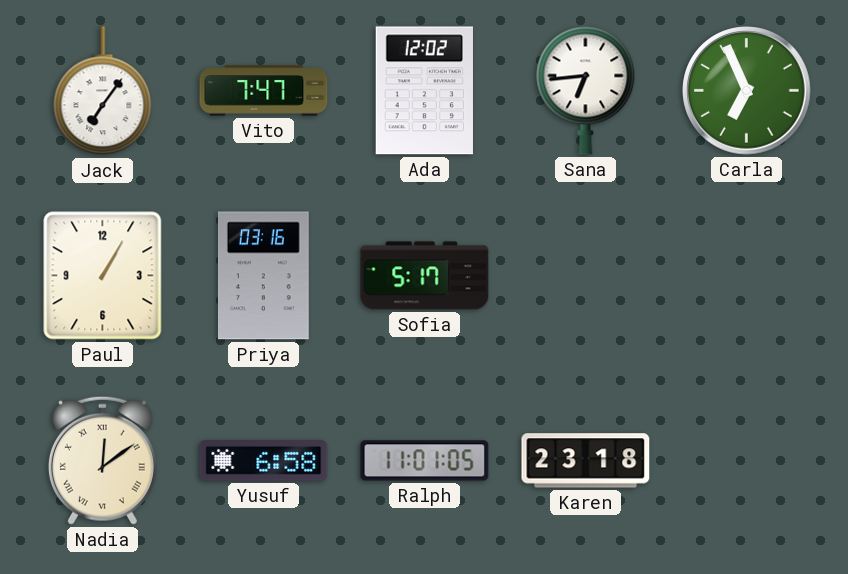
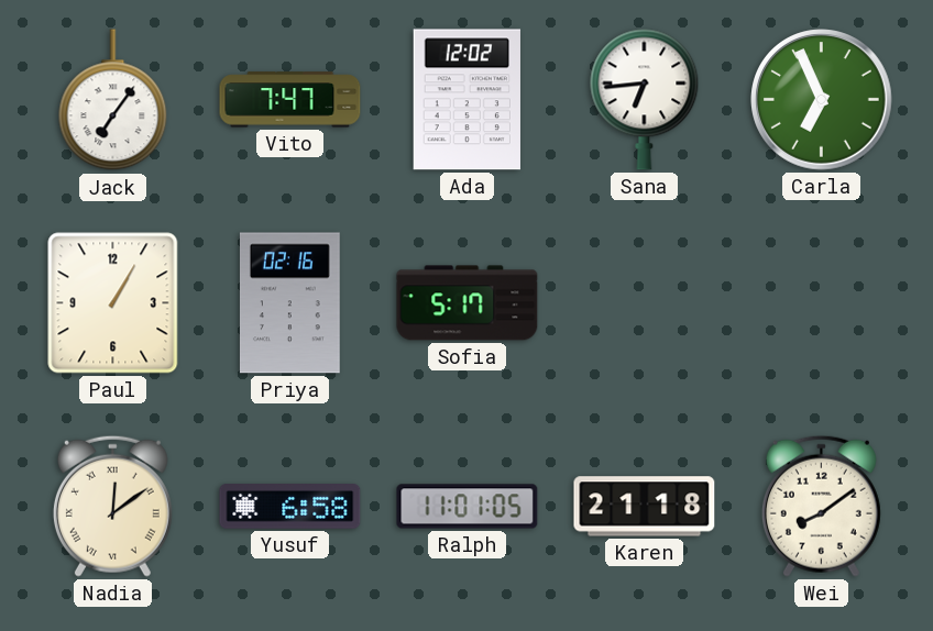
Priya: 03:16 -> 02:16
Karen: 23:18 -> 21:18
Wei: none -> 8:09
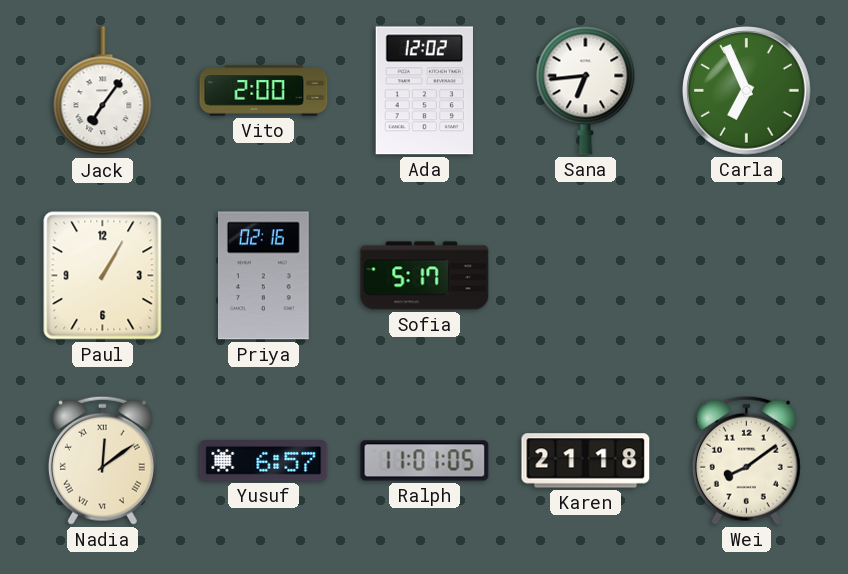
Vito: 7:47 -> 2:00
Yusuf: 6:58 -> 6:57
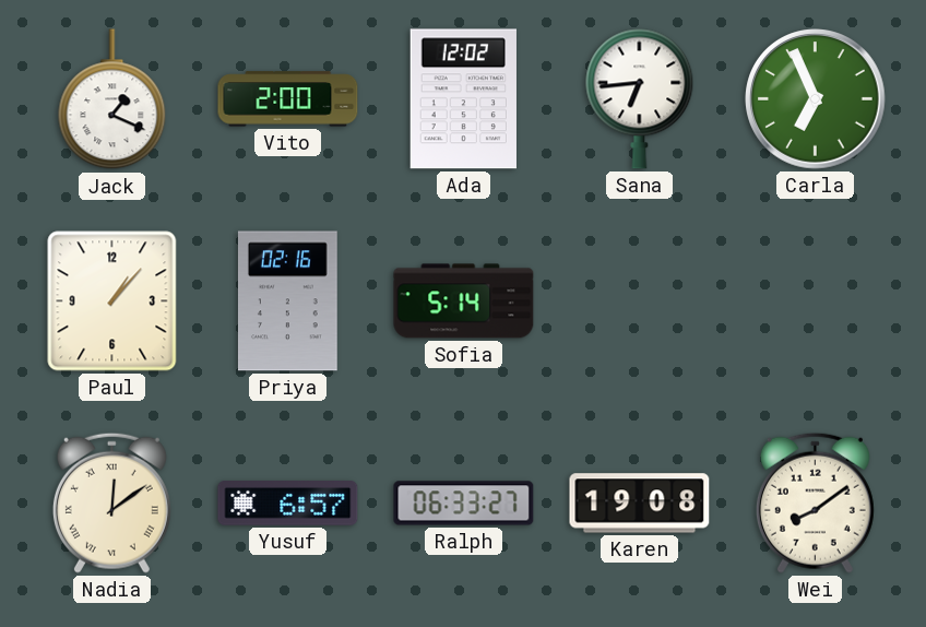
Jack: 7:06 -> 1:19
Paul: 1:05 -> 1:07
Sofia: 5:17 -> 5:14
Ralph: 11:01 -> 06:33
Karen: 21:18 -> 19:08
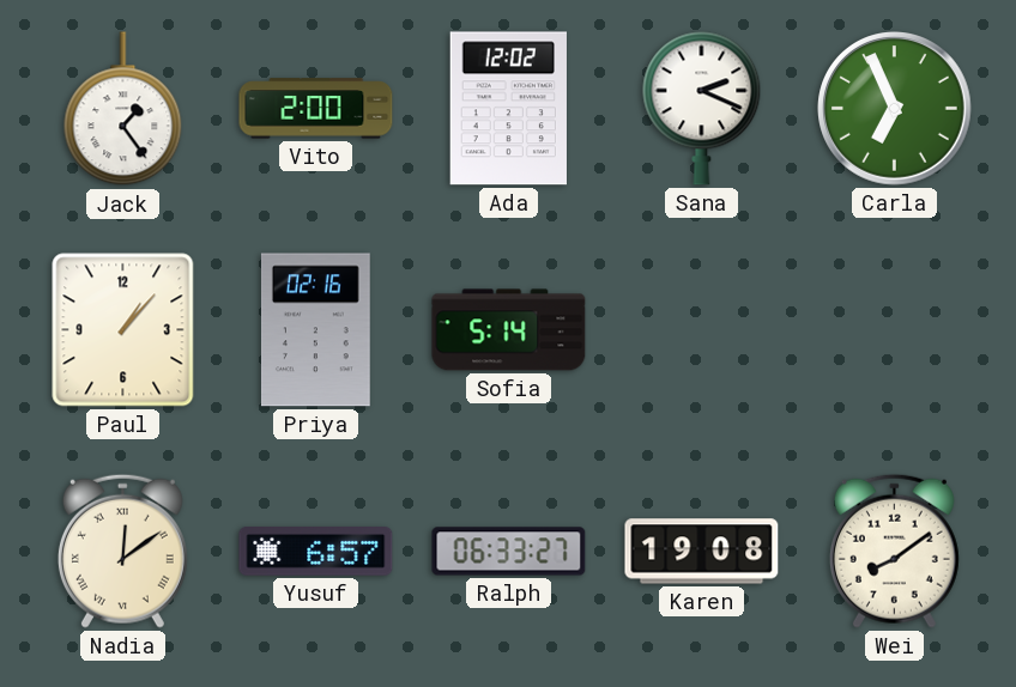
Jack: 1:19 -> 1:24
Sana: 6:44 -> 2:19
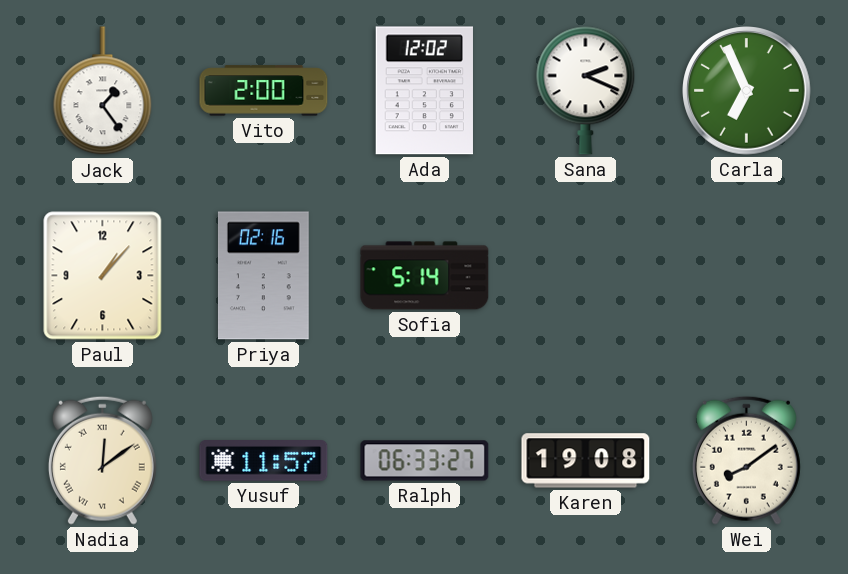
Yusuf: 6:57 -> 11:57
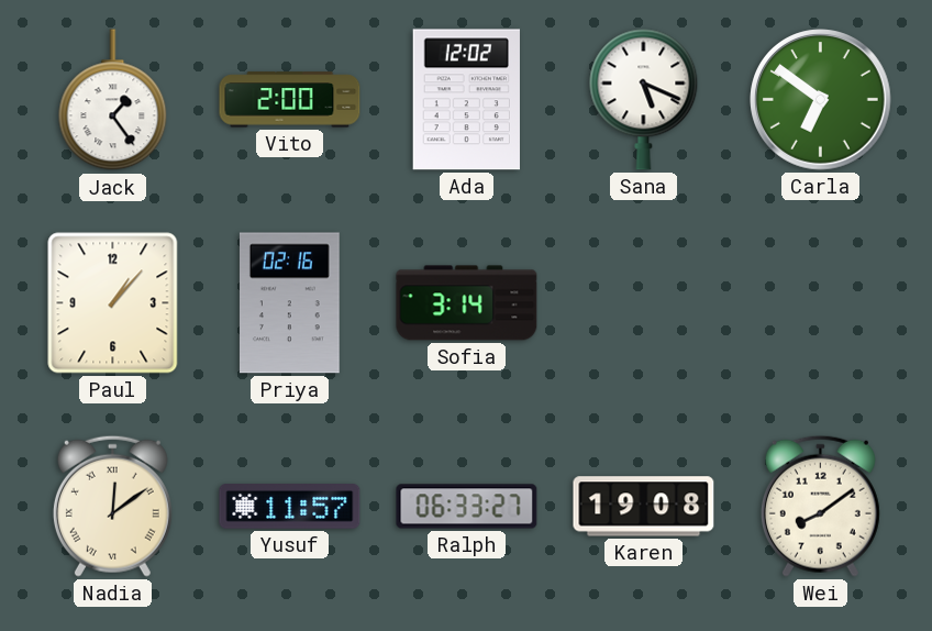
Sana: 2:19 -> 5:19
Carla: 6:56 -> 6:51
Sofia: 5:14 -> 3:14
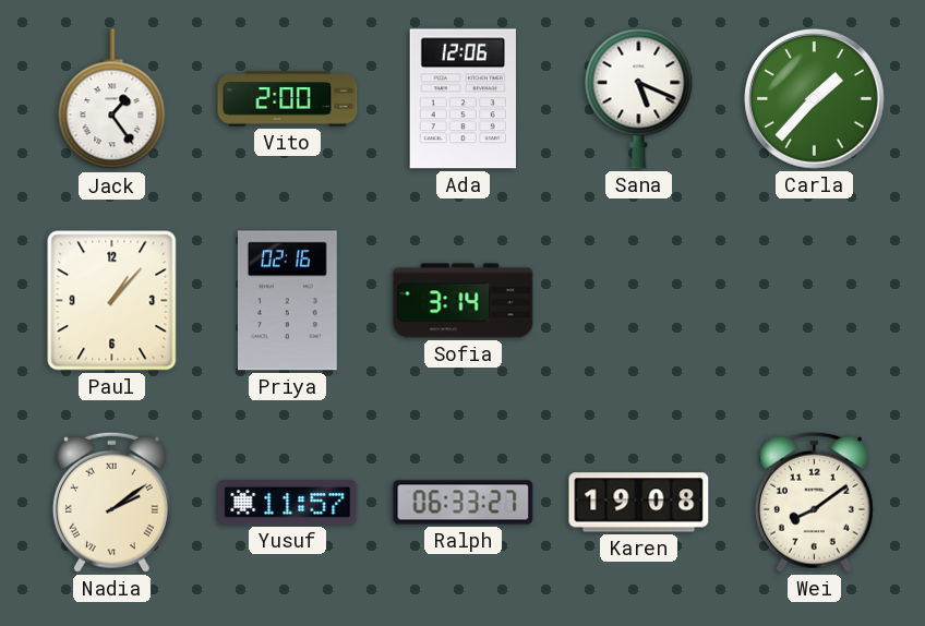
Ada: 12:02 -> 12:06
Carla: 6:51 -> 1:37
Nadia: 12:09 -> 2:09
